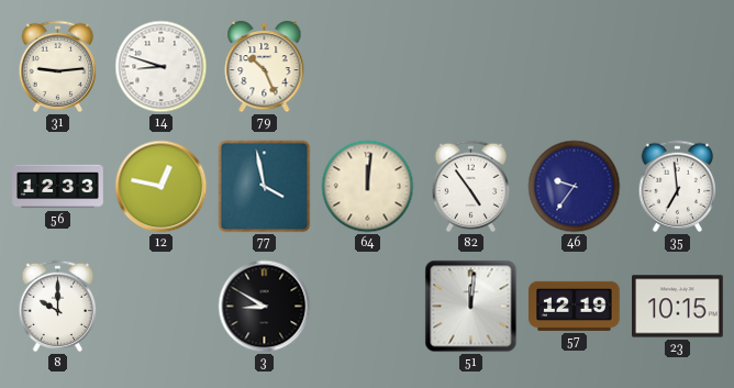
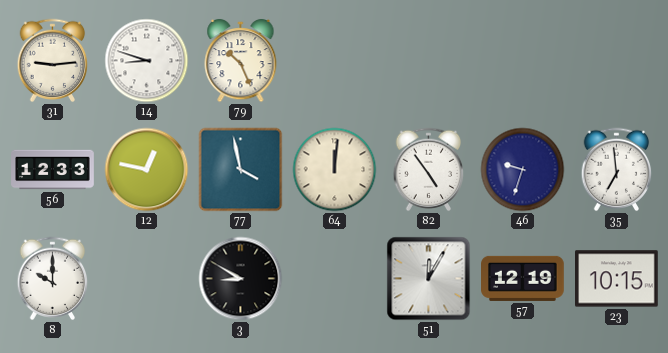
46: 9:36 -> 9:33
51: 12:01 -> 12:05
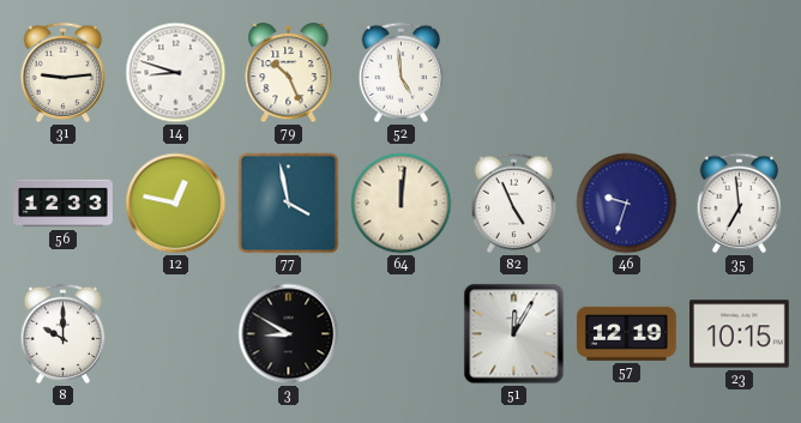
52: none -> 4:59
82: 4:54 -> 4:56
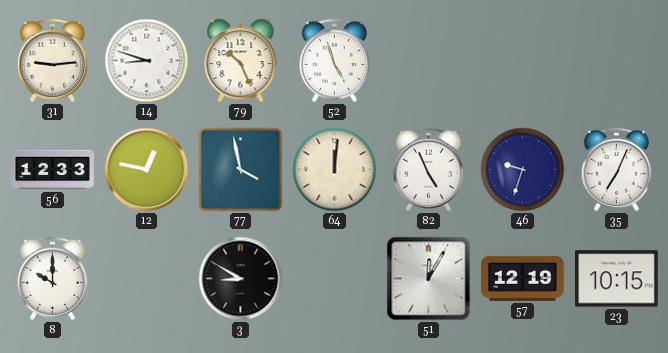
52: 4:59 -> 4:57
35: 6:59 -> 7:04
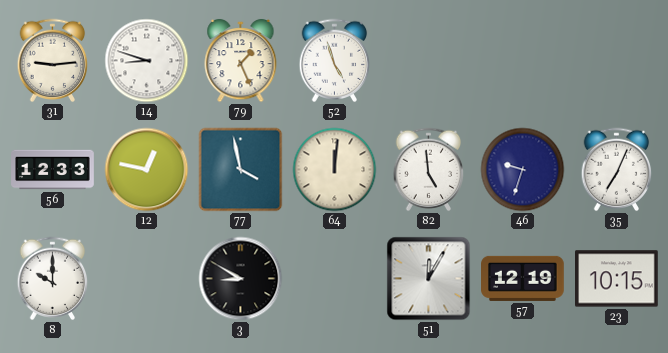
79: 10:26 -> 1:26
82: 4:56 -> 4:59
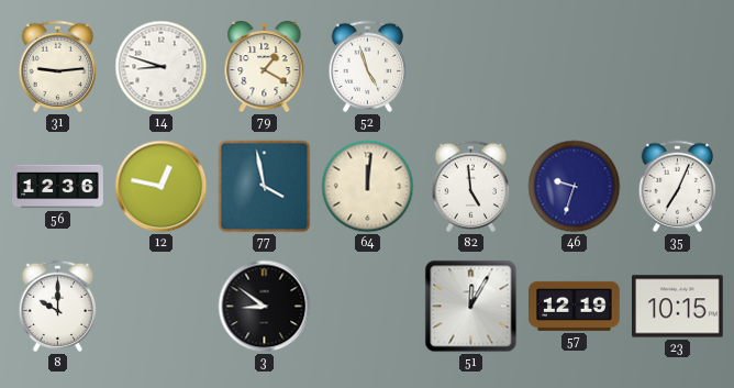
79: 1:26 -> 1:20
56: 12:33 -> 12:36
3: 8:50 -> 8:51
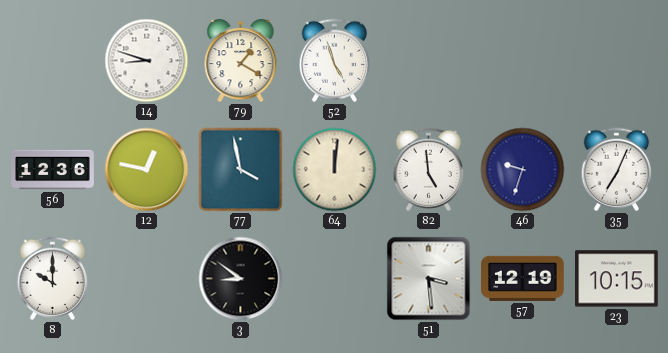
31: 9:14 -> none
51: 12:05 -> 3:29
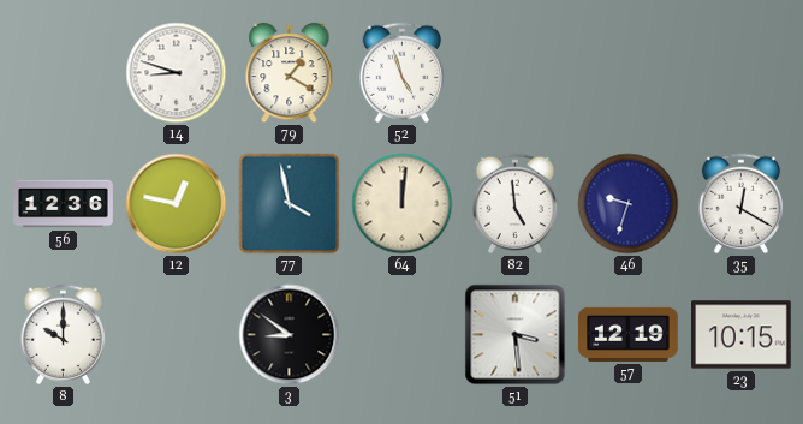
35: 7:04 -> 12:20
